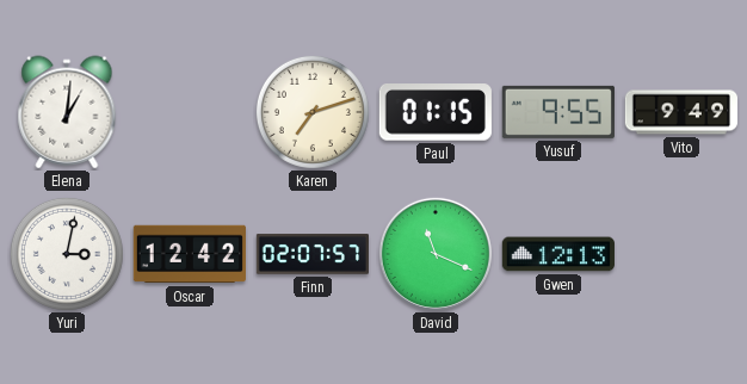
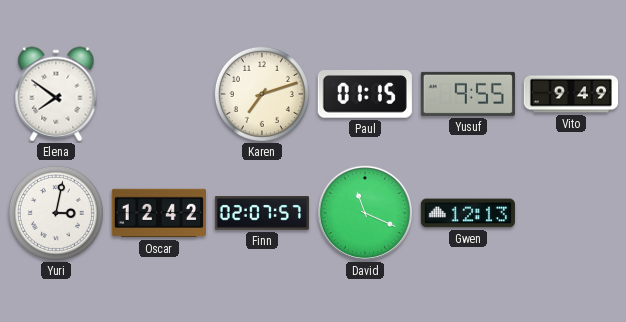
Elena: 1:01 -> 7:51
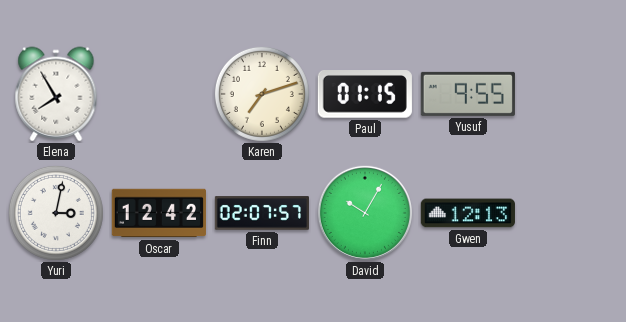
Elena: 7:51 -> 7:55
Vito: 9:49 -> none
David: 11:19 -> 10:05
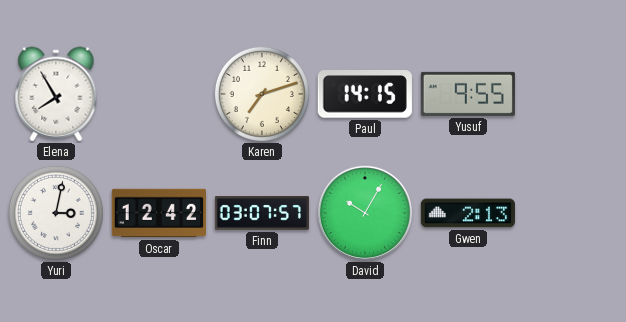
Paul: 01:15 -> 14:15
Finn: 02:07 -> 03:07
Gwen: 12:13 -> 2:13
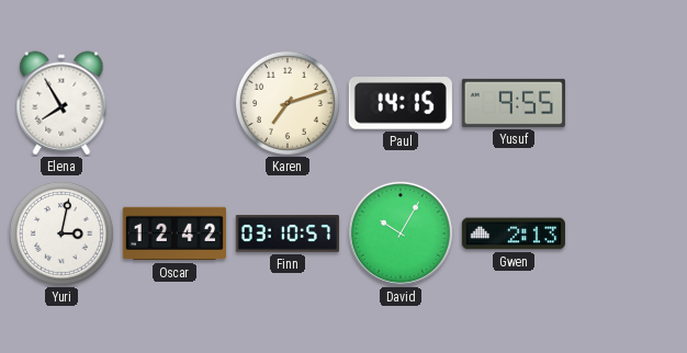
Finn: 03:07 -> 03:10
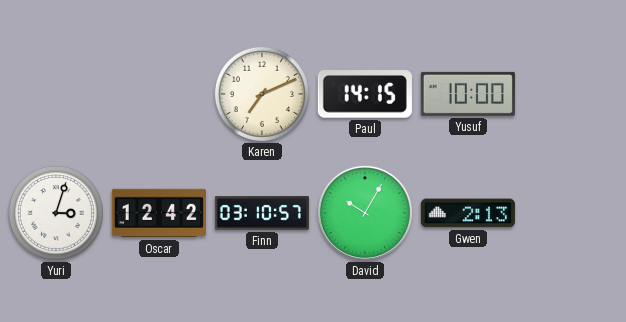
Elena: 7:55 -> none
Karen: 7:12 -> 7:11
Yusuf: 9:55 -> 10:00
Yuri: 3:02 -> 3:03
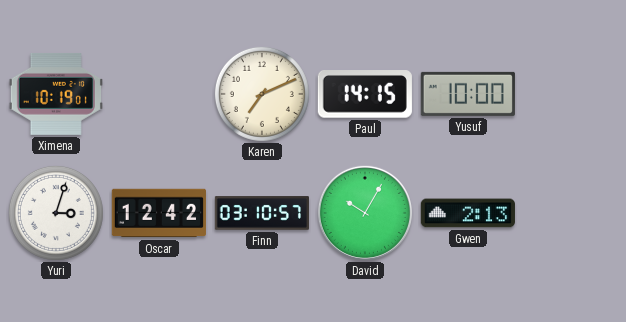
Ximena: none -> 10:19
